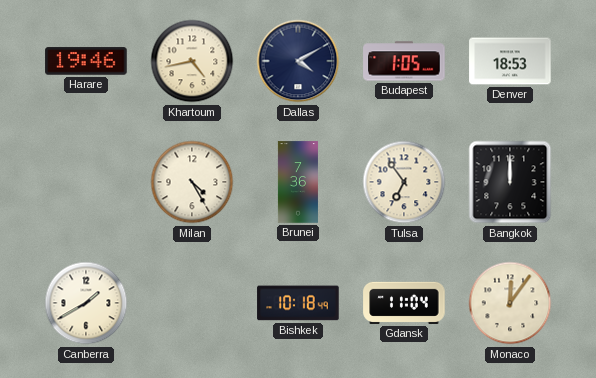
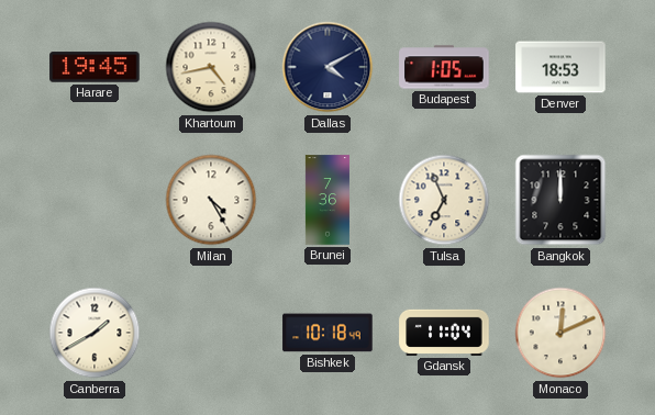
Harare: 19:46 -> 19:45
Tulsa: 6:54 -> 6:56
Monaco: 12:06 -> 12:11
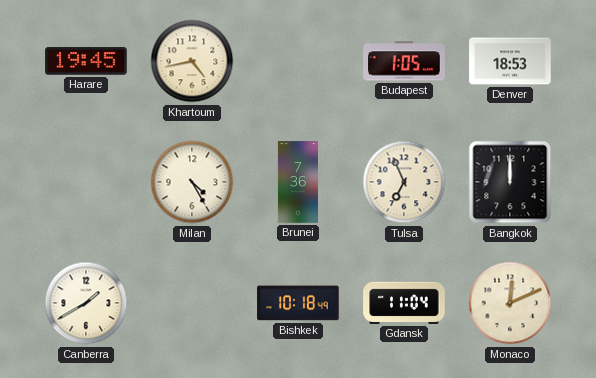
Dallas: 4:10 -> none
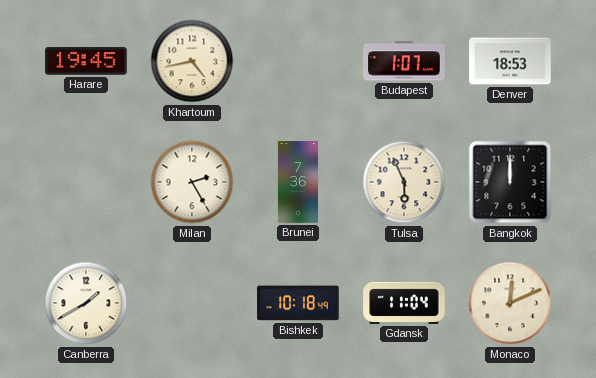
Budapest: 1:05 -> 1:07
Milan: 4:25 -> 2:25
Tulsa: 6:56 -> 5:56
